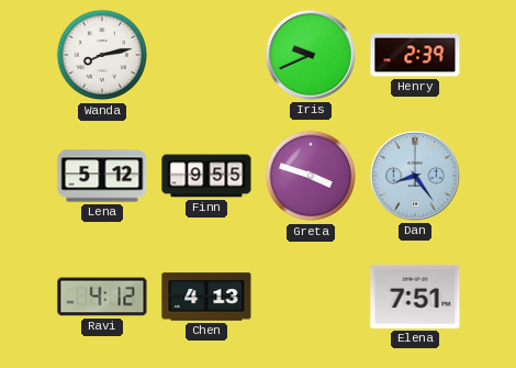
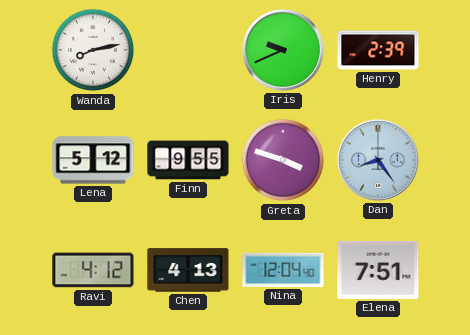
Nina: none -> 12:04
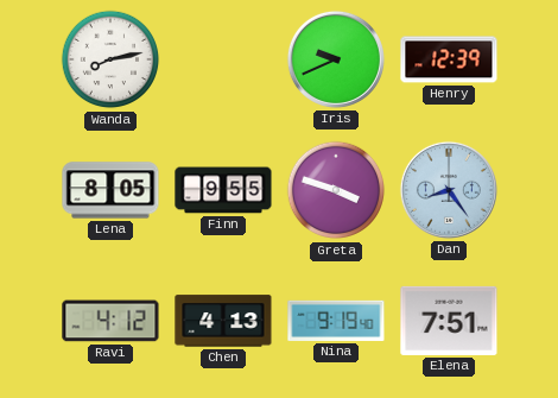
Henry: 2:39 -> 12:39
Lena: 5:12 -> 8:05
Nina: 12:04 -> 9:19
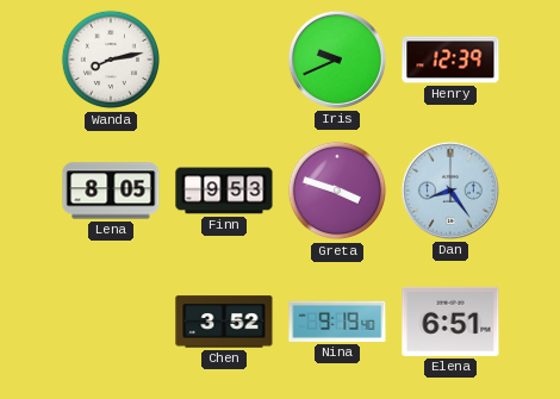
Finn: 9:55 -> 9:53
Ravi: 4:12 -> none
Chen: 4:13 -> 3:52
Elena: 7:51 -> 6:51
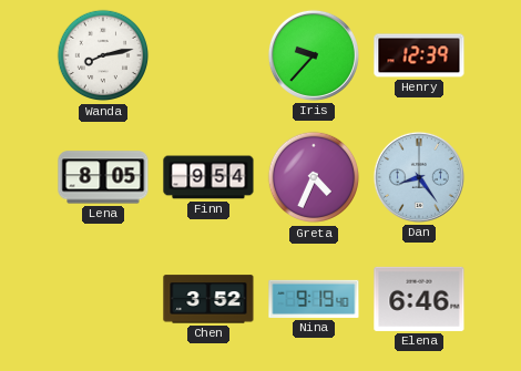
Iris: 9:41 -> 9:37
Finn: 9:53 -> 9:54
Greta: 3:48 -> 4:34
Elena: 6:51 -> 6:46
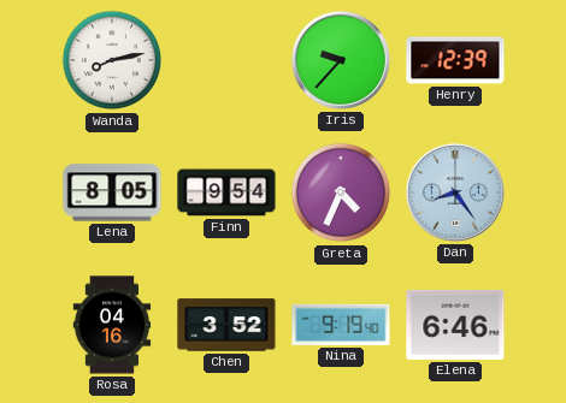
Rosa: none -> 04:16
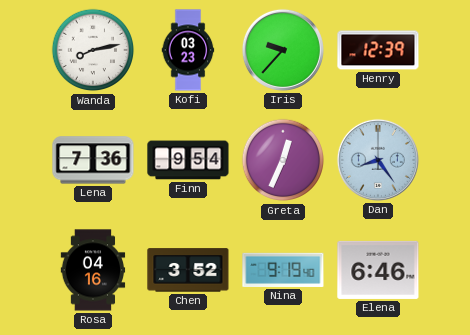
Kofi: none -> 03:23
Lena: 8:05 -> 7:36
Greta: 4:34 -> 12:34
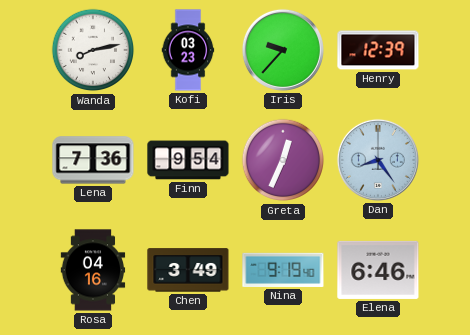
Chen: 3:52 -> 3:49
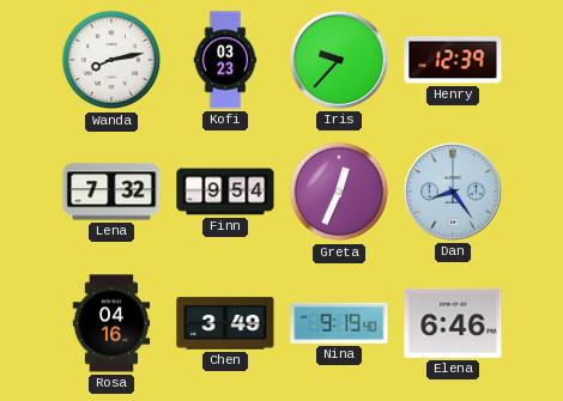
Lena: 7:36 -> 7:32
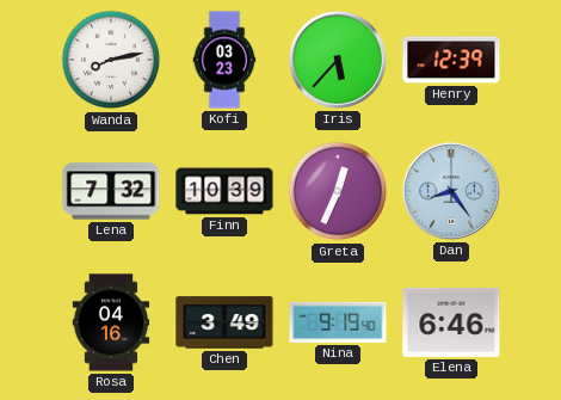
Iris: 9:37 -> 5:37
Finn: 9:54 -> 10:39
